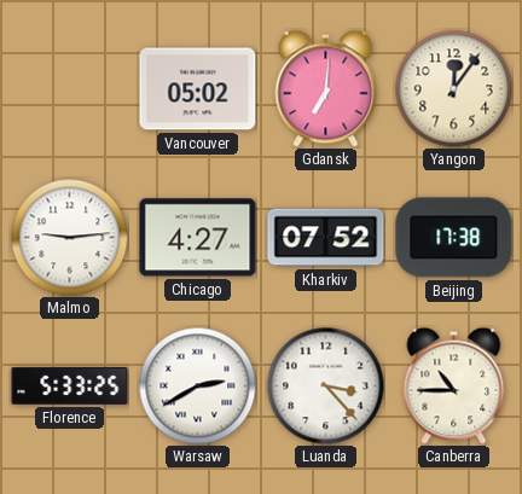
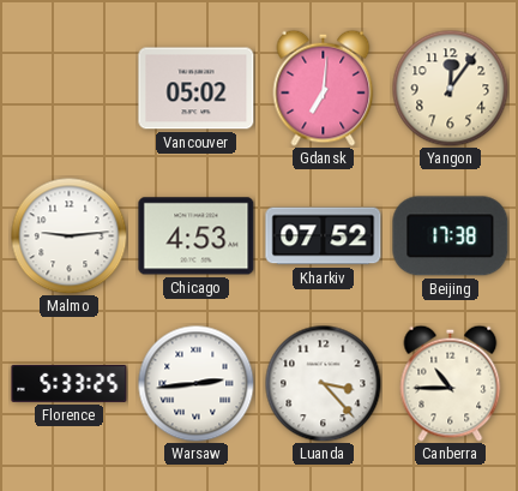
Chicago: 4:27 -> 4:53
Warsaw: 2:40 -> 2:44
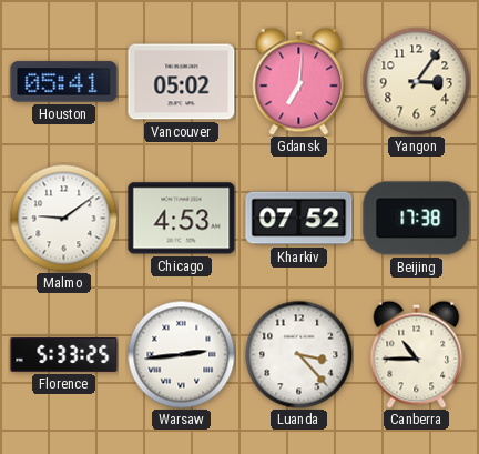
Houston: none -> 05:41
Yangon: 12:06 -> 3:06
Malmo: 9:14 -> 9:09
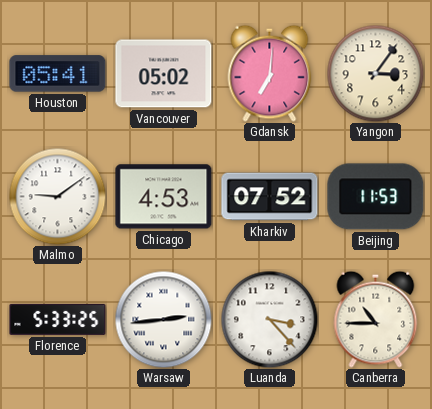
Beijing: 17:38 -> 11:53
